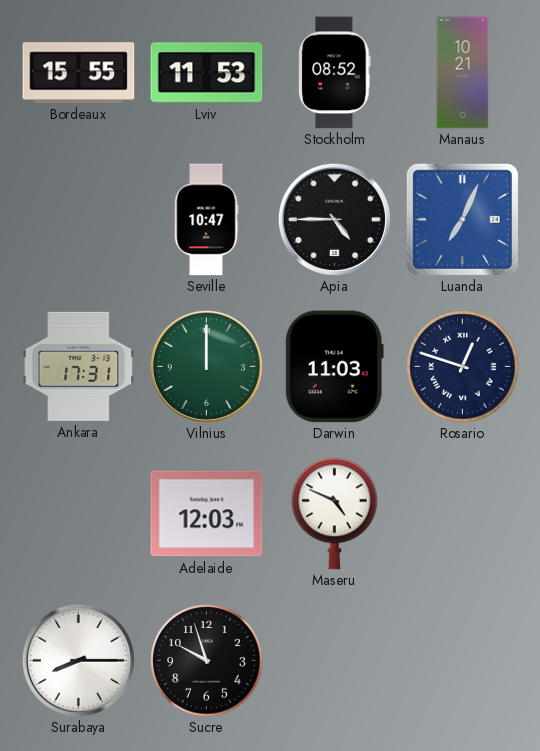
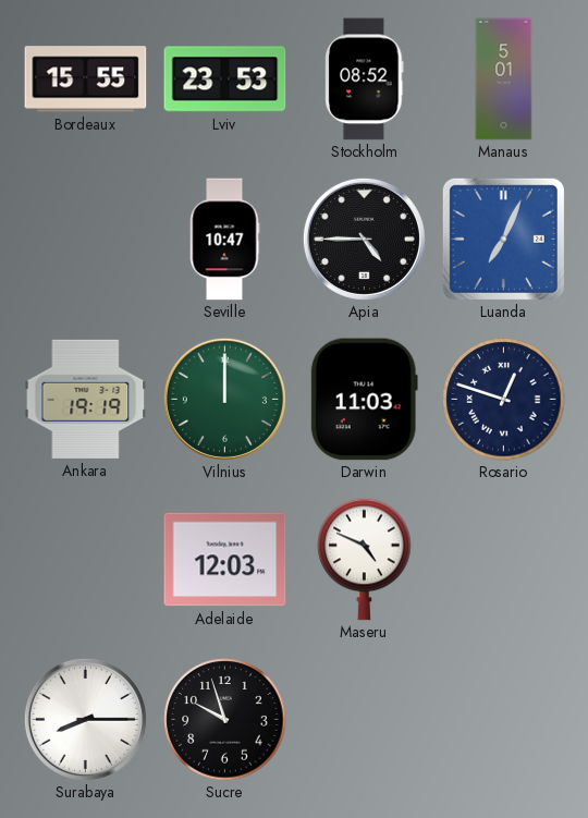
Lviv: 11:53 -> 23:53
Manaus: 10:21 -> 5:01
Ankara: 17:31 -> 19:19
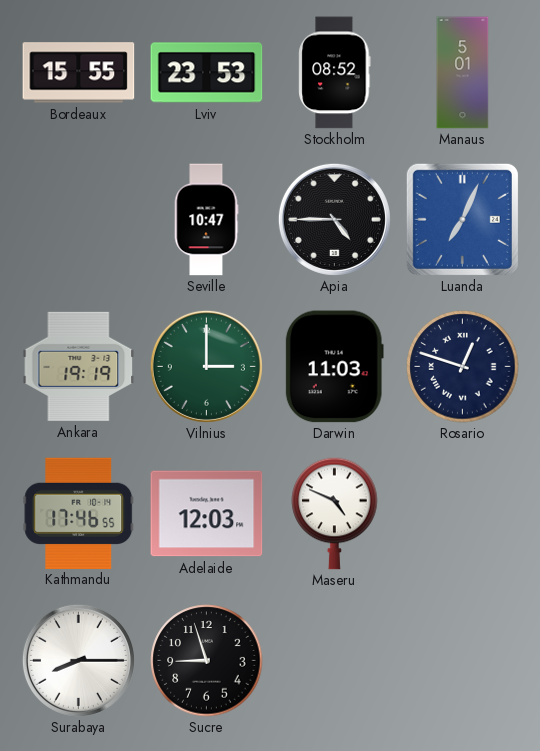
Vilnius: 12:00 -> 3:00
Kathmandu: none -> 17:46
Sucre: 9:57 -> 8:57
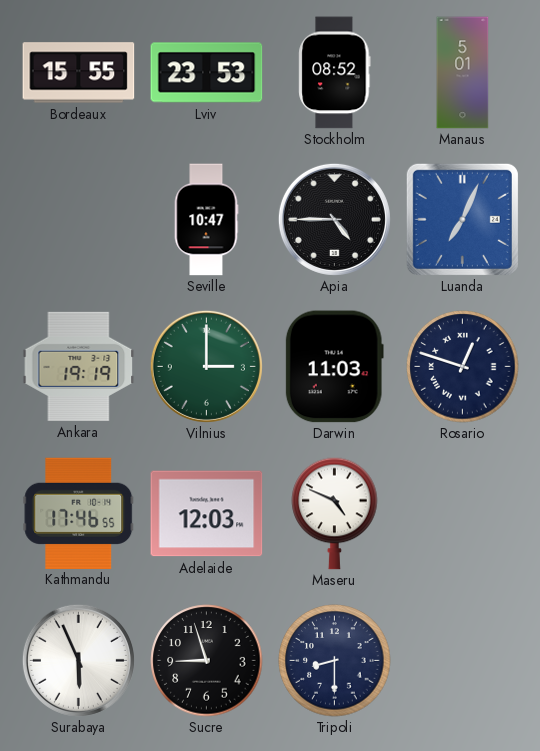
Surabaya: 8:15 -> 5:56
Tripoli: none -> 8:30
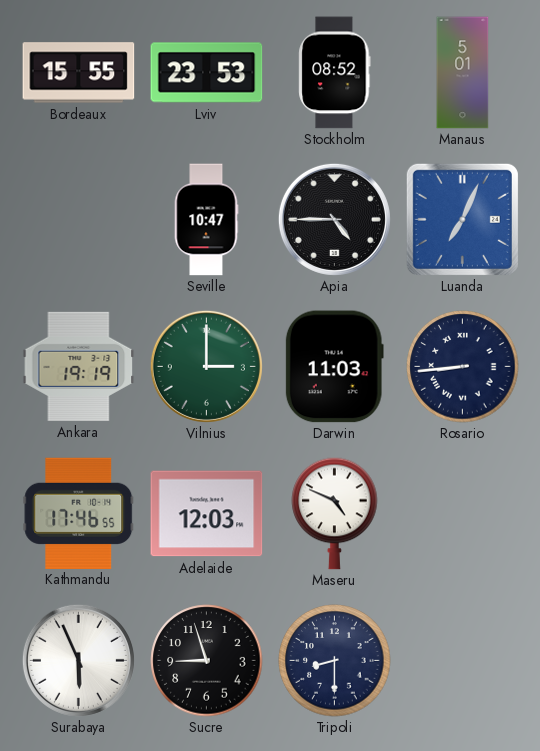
Rosario: 12:48 -> 8:44
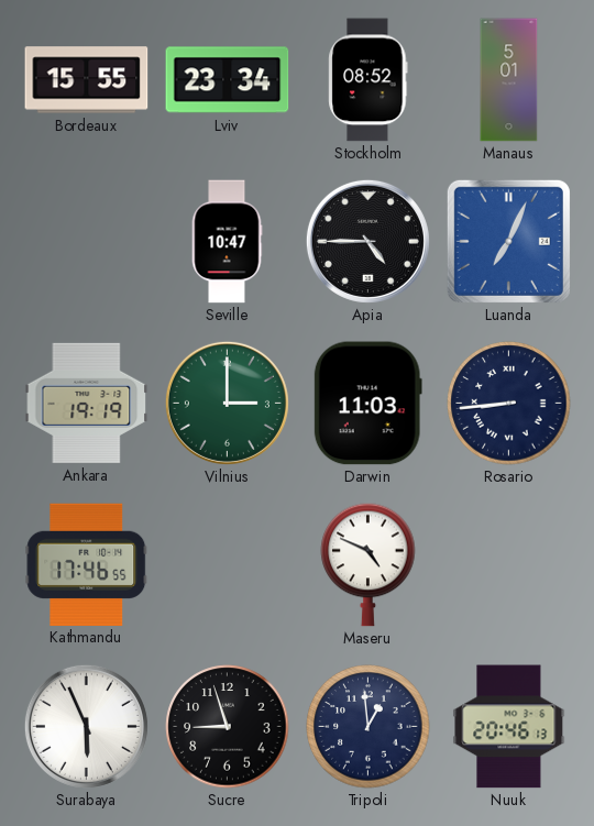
Lviv: 23:53 -> 23:34
Adelaide: 12:03 -> none
Tripoli: 8:30 -> 12:59
Nuuk: none -> 20:46
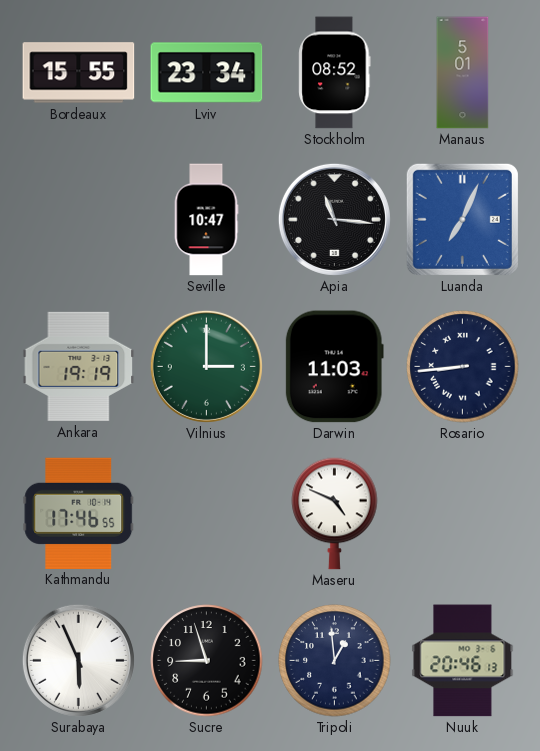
Apia: 4:45 -> 11:16
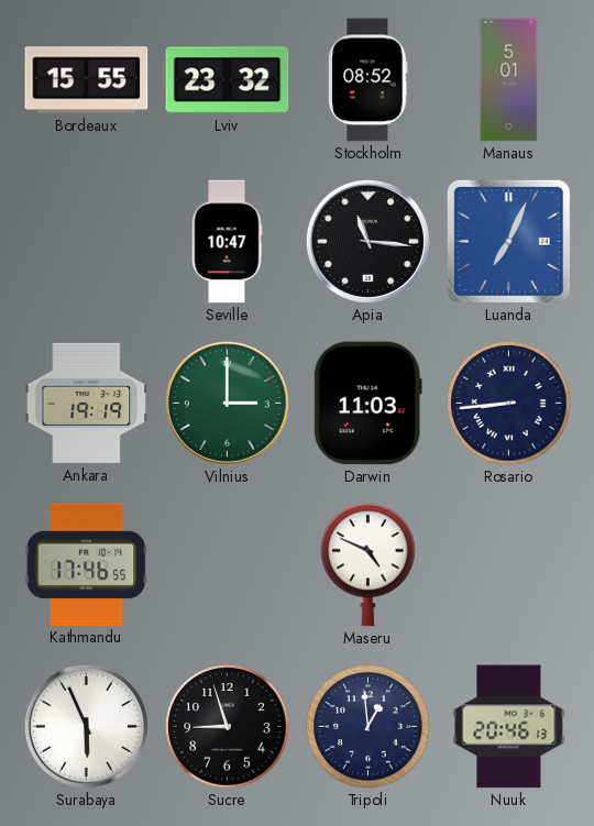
Lviv: 23:34 -> 23:32
